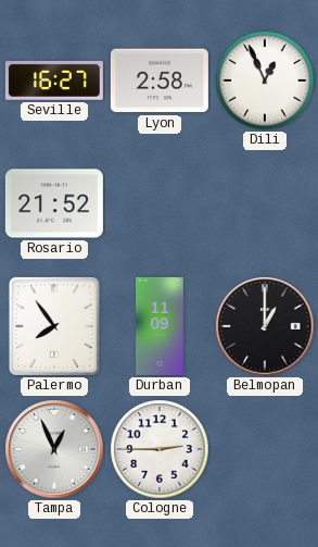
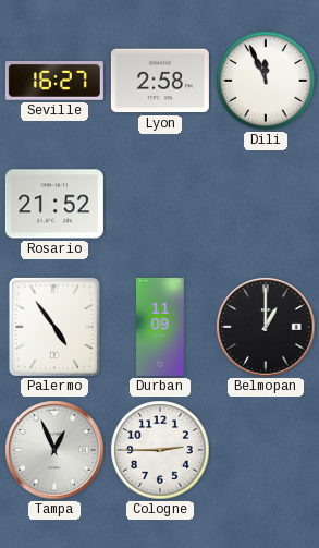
Dili: 12:56 -> 11:56
Palermo: 7:54 -> 4:54
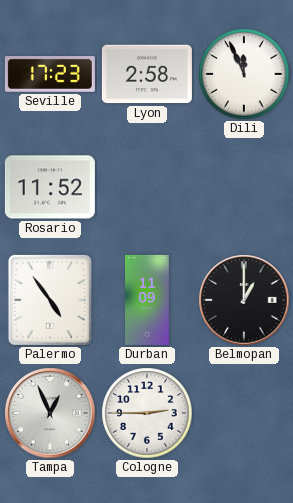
Seville: 16:27 -> 17:23
Rosario: 21:52 -> 11:52
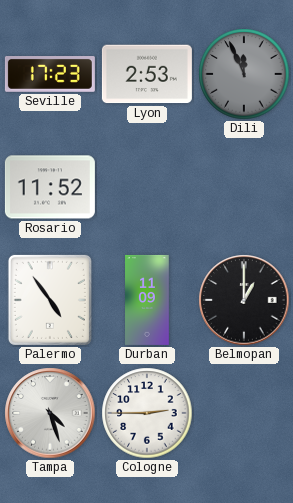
Lyon: 2:58 -> 2:53
Dili dial: white -> grey
Tampa: 12:56 -> 4:27
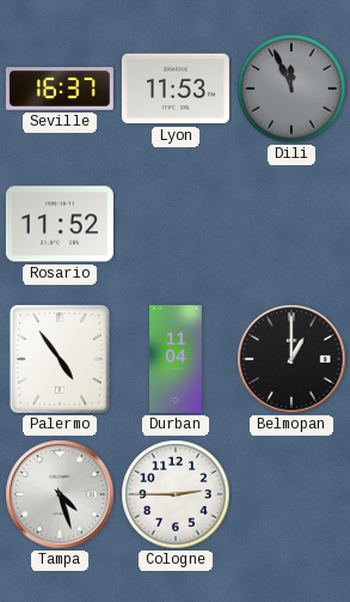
Seville: 17:23 -> 16:37
Lyon: 2:53 -> 11:53
Durban: 11:09 -> 11:04
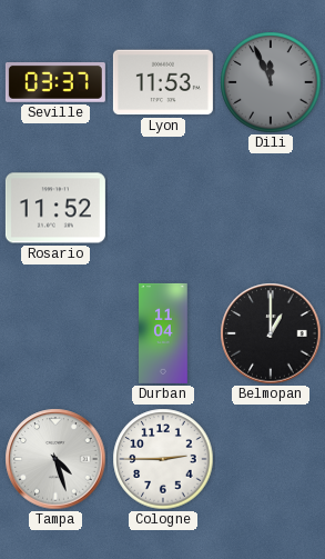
Seville: 16:37 -> 03:37
Palermo: 4:54 -> none
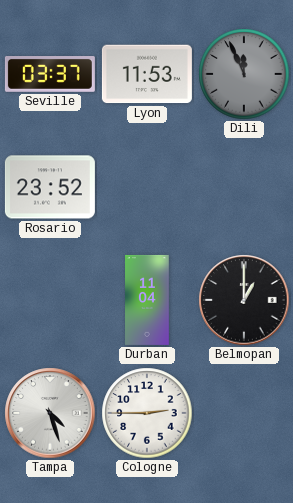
Rosario: 11:52 -> 23:52
